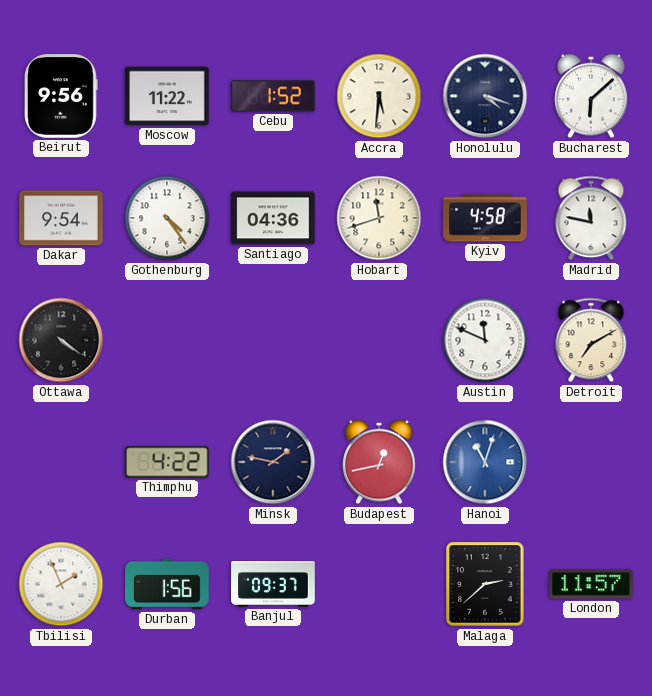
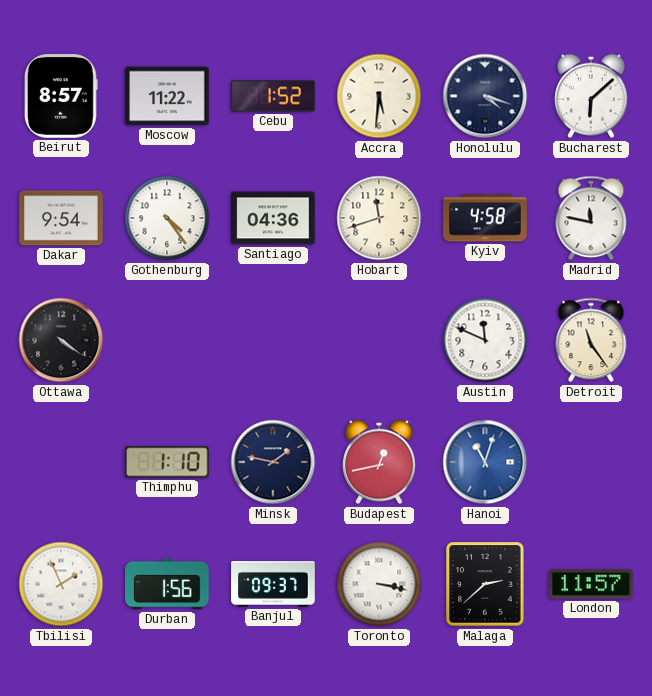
Beirut: 9:56 -> 8:57
Detroit: 7:10 -> 11:24
Thimphu: 4:22 -> 1:10
Toronto: none -> 3:17
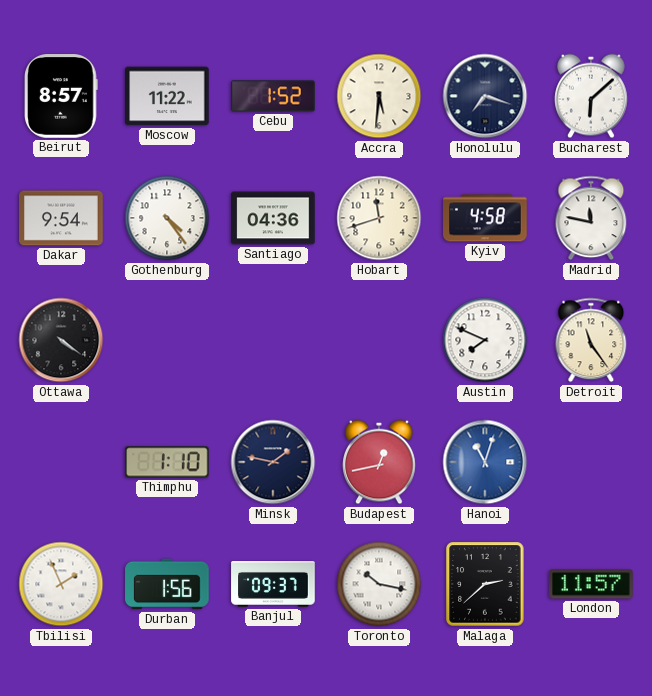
Honolulu: 4:18 -> 7:18
Austin: 11:49 -> 7:49
Toronto: 3:17 -> 10:17
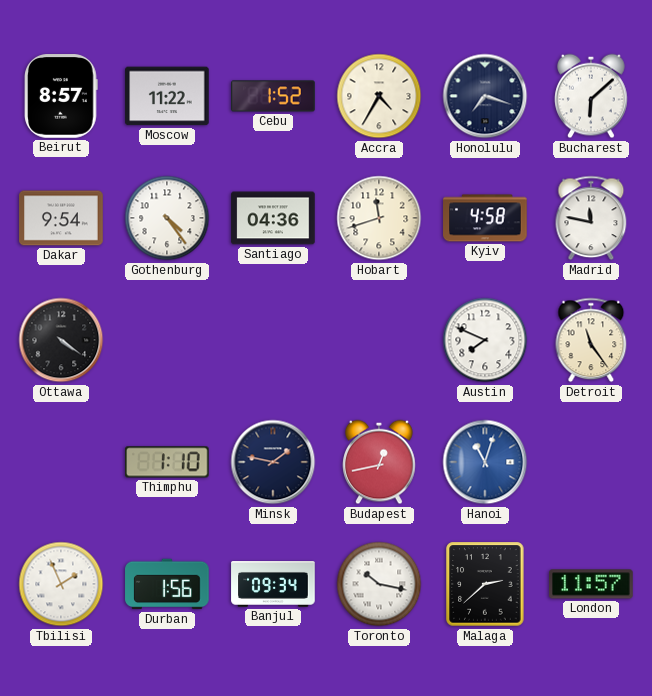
Accra: 5:31 -> 4:35
Banjul: 09:37 -> 09:34
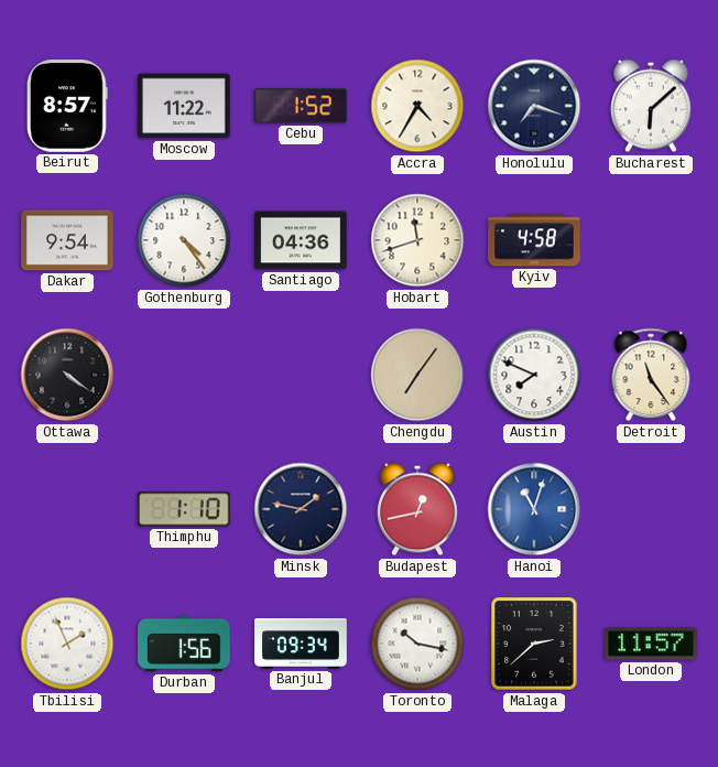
Madrid: 11:47 -> none
Chengdu: none -> 7:06
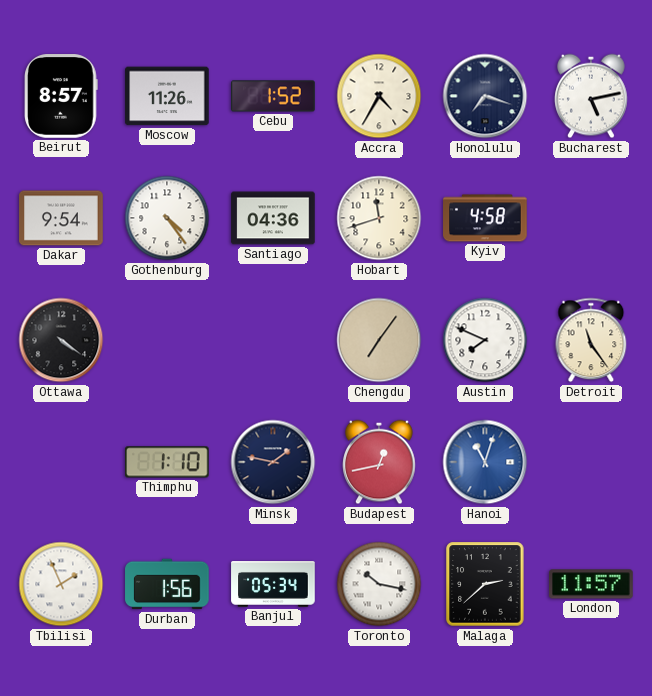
Moscow: 11:22 -> 11:26
Bucharest: 6:08 -> 5:13
Banjul: 09:34 -> 05:34
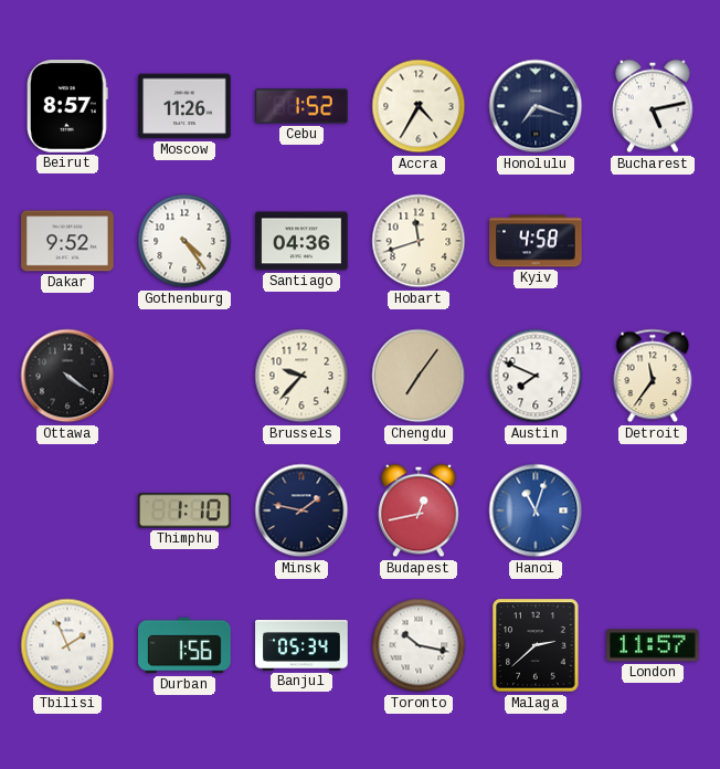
Dakar: 9:54 -> 9:52
Brussels: none -> 9:37
Detroit: 11:24 -> 11:36
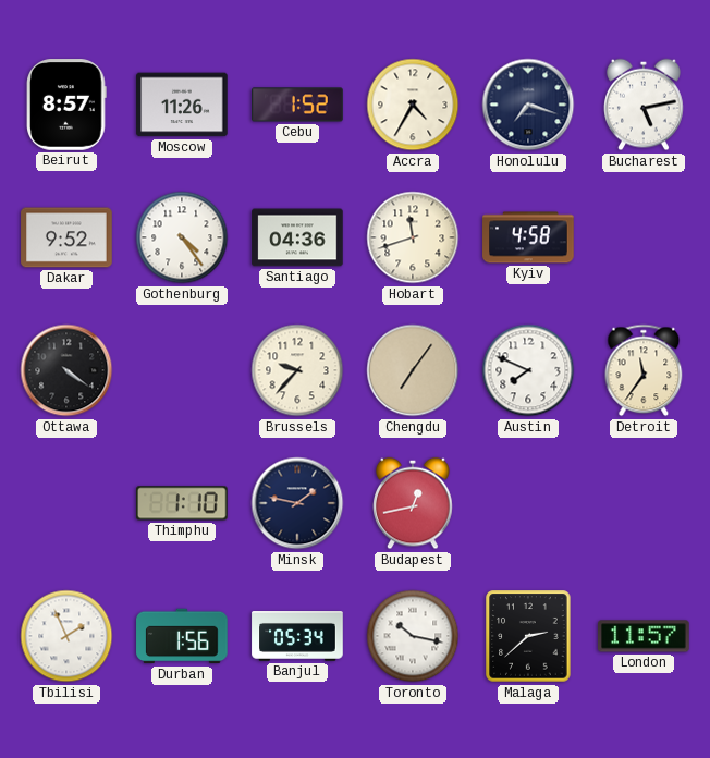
Hanoi: 11:03 -> none
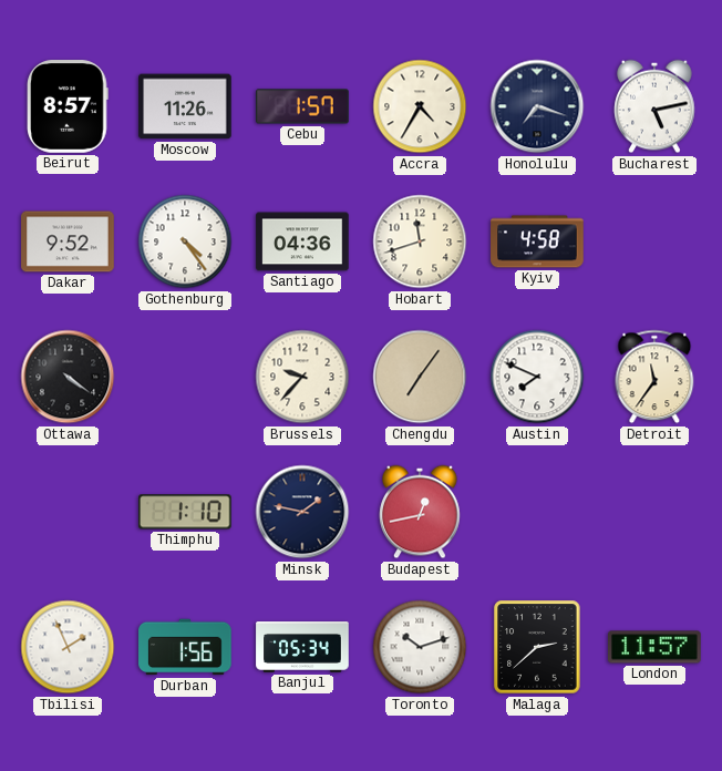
Cebu: 1:52 -> 1:57
Toronto: 10:17 -> 10:12
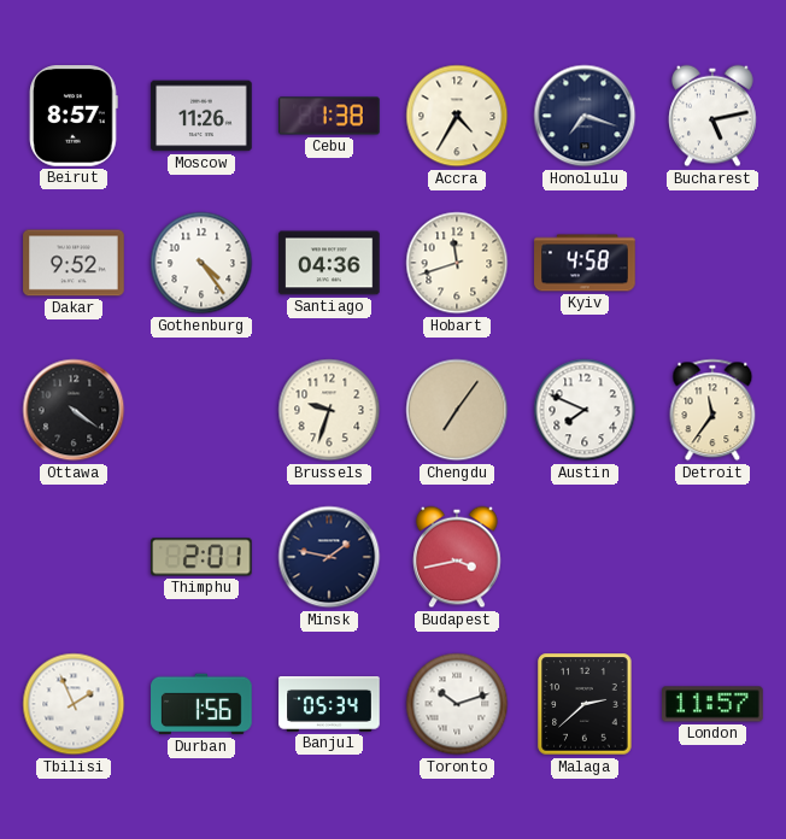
Cebu: 1:57 -> 1:38
Brussels: 9:37 -> 9:33
Thimphu: 1:10 -> 2:01
Budapest: 12:43 -> 3:43
